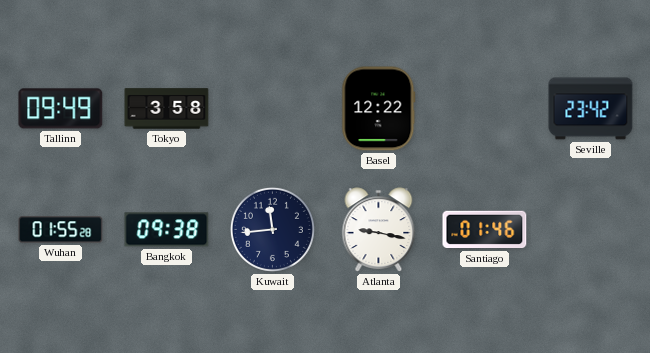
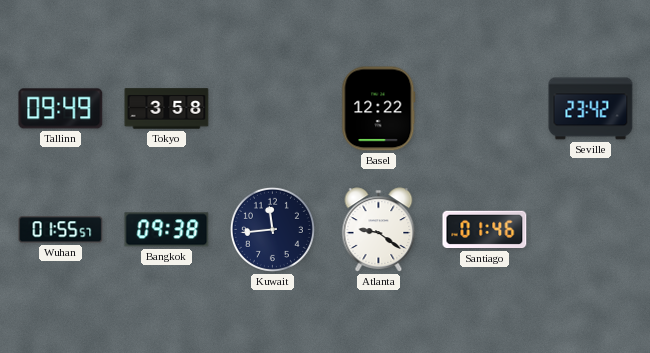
Wuhan: 01:55:28 -> 01:55:57
Atlanta: 9:17 -> 9:21
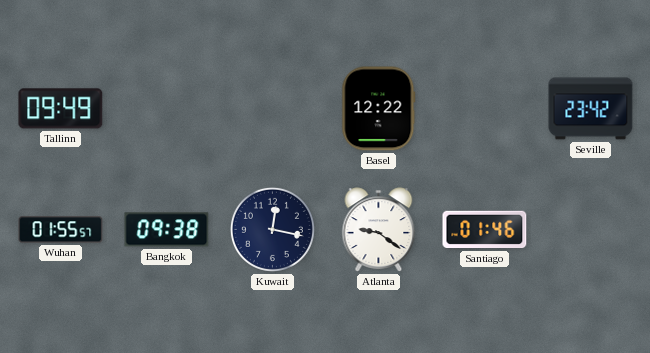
Tokyo: 3:58 -> none
Kuwait: 11:44 -> 12:17
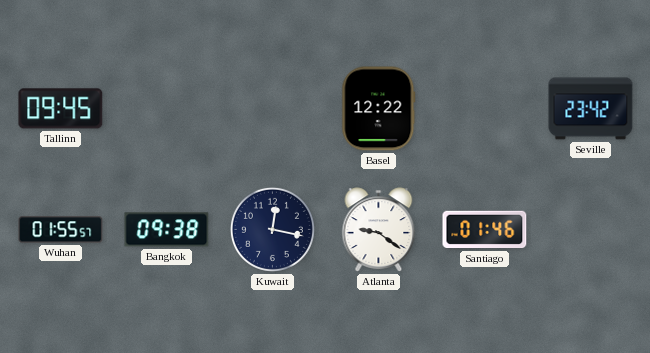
Tallinn: 09:49 -> 09:45
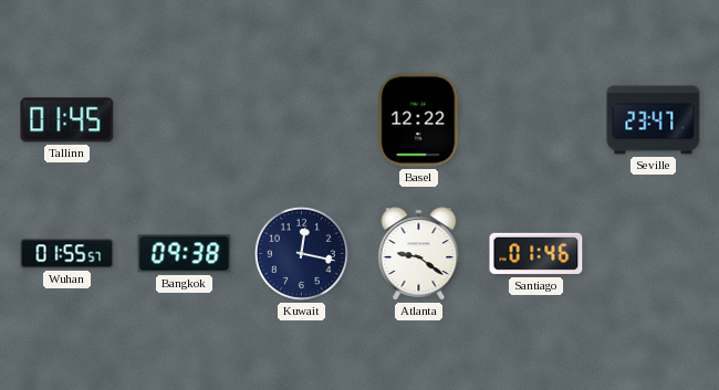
Tallinn: 09:45 -> 01:45
Seville: 23:42 -> 23:47
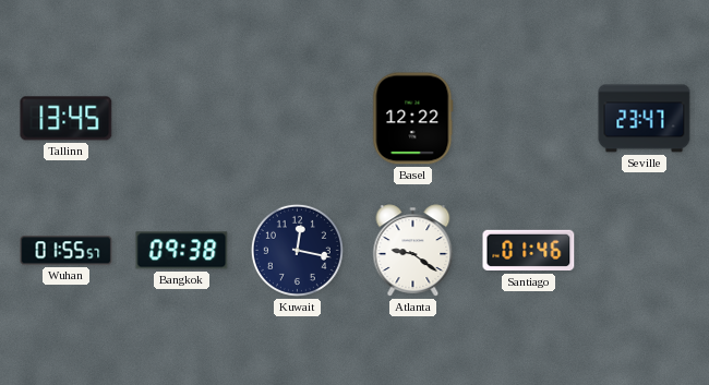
Tallinn: 01:45 -> 13:45
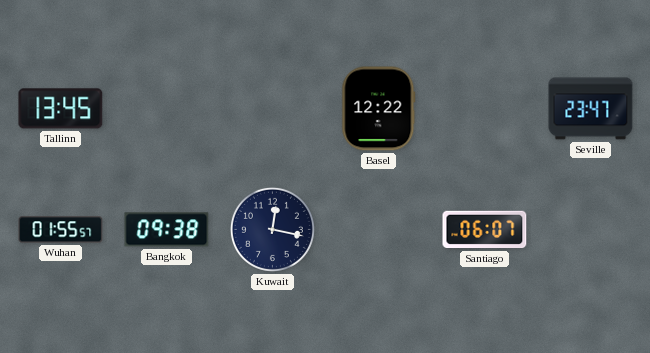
Atlanta: 9:21 -> none
Santiago: 01:46 -> 06:07
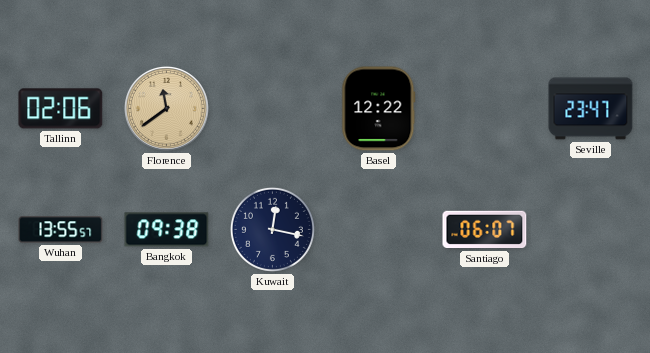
Tallinn: 13:45 -> 02:06
Florence: none -> 11:39
Wuhan: 01:55 -> 13:55
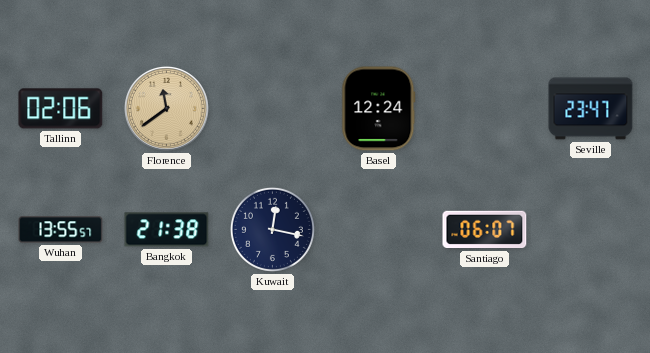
Basel: 12:22 -> 12:24
Bangkok: 09:38 -> 21:38
